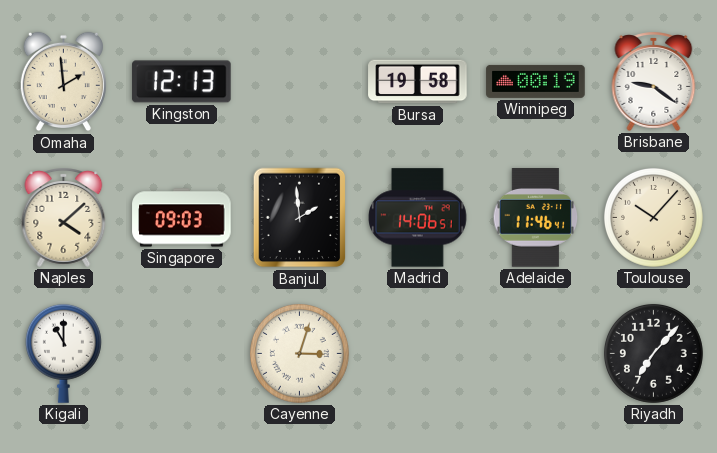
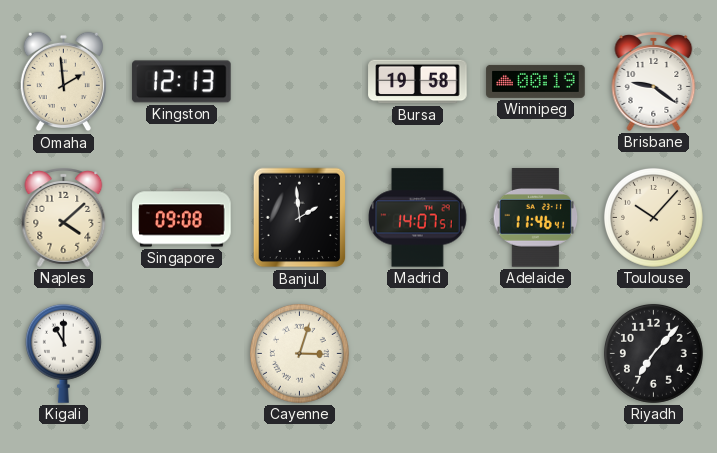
Singapore: 09:03 -> 09:08
Madrid: 14:06 -> 14:07
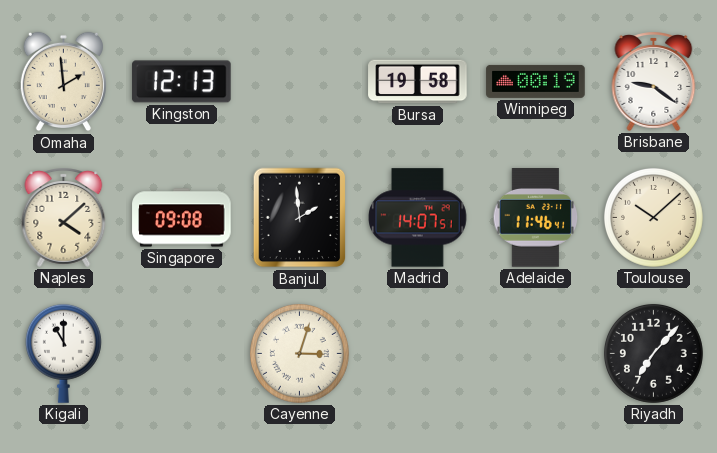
Toulouse: 10:07 -> 10:08
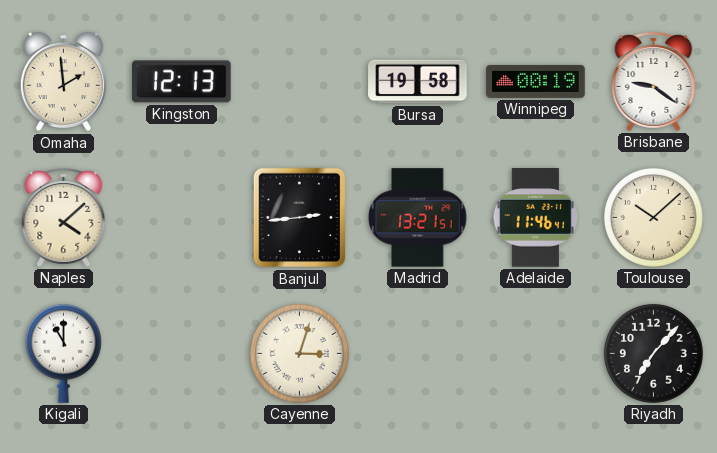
Singapore: 09:08 -> none
Banjul: 1:59 -> 2:44
Madrid: 14:07 -> 13:21
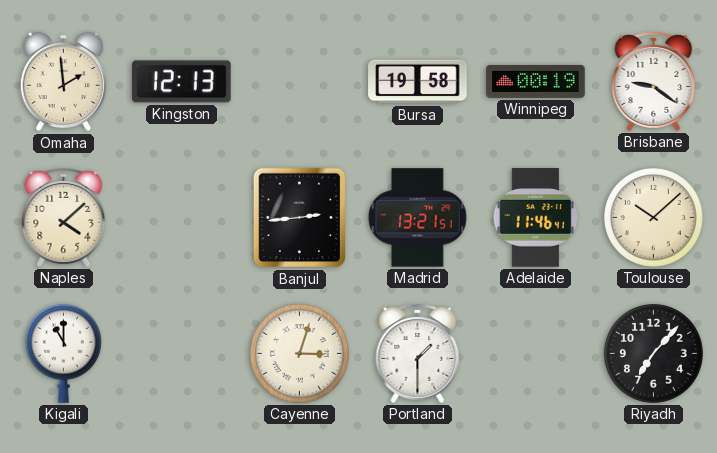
Portland: none -> 1:30
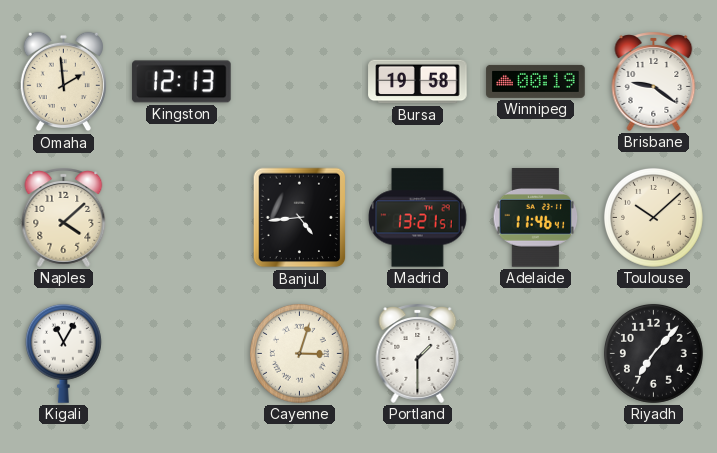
Banjul: 2:44 -> 4:44
Kigali: 11:00 -> 11:05
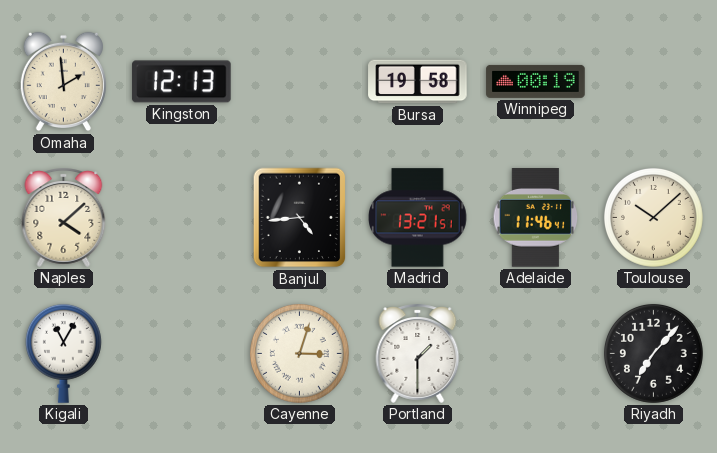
Brisbane: 9:21 -> none
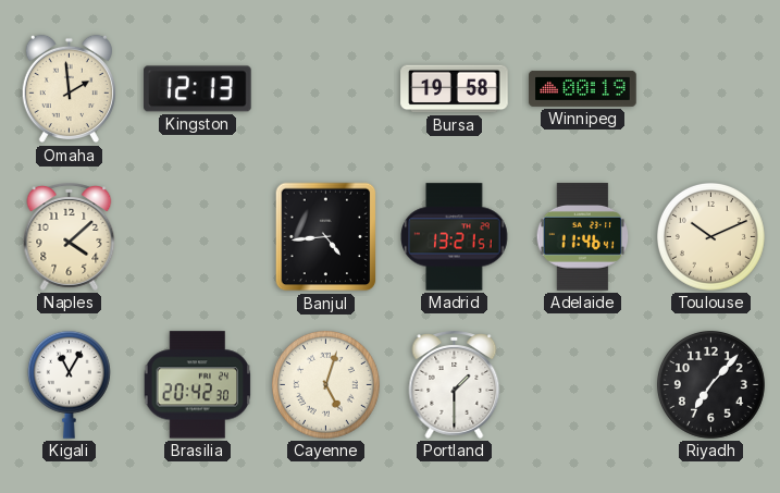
Toulouse: 10:08 -> 10:11
Brasilia: none -> 20:42
Cayenne: 3:03 -> 5:03
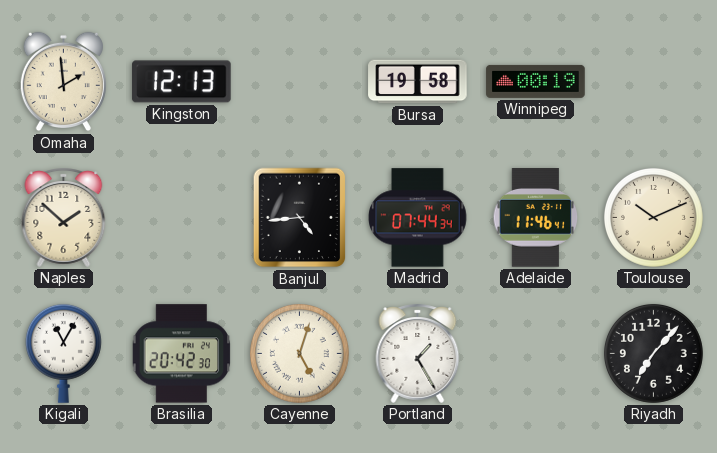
Naples: 4:08 -> 1:52
Madrid: 13:21 -> 07:44
Portland: 1:30 -> 1:25
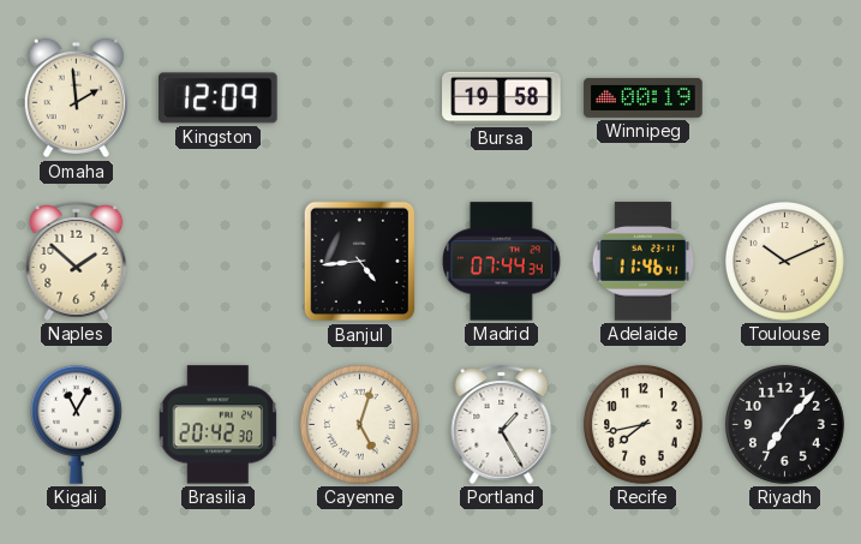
Kingston: 12:13 -> 12:09
Recife: none -> 7:43
